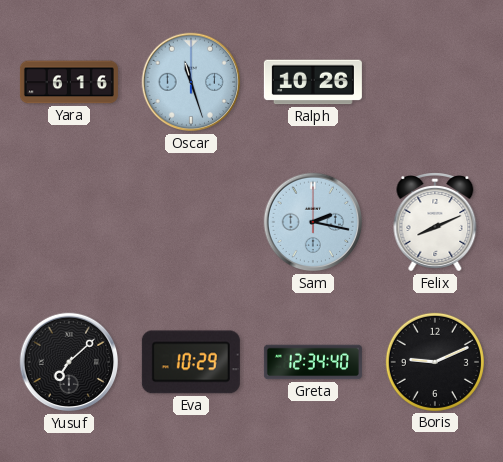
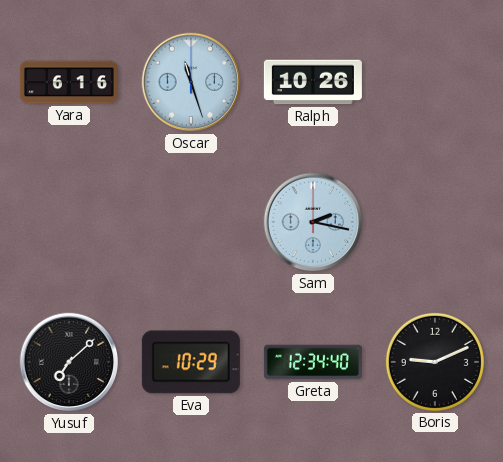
Felix: 8:11 -> none
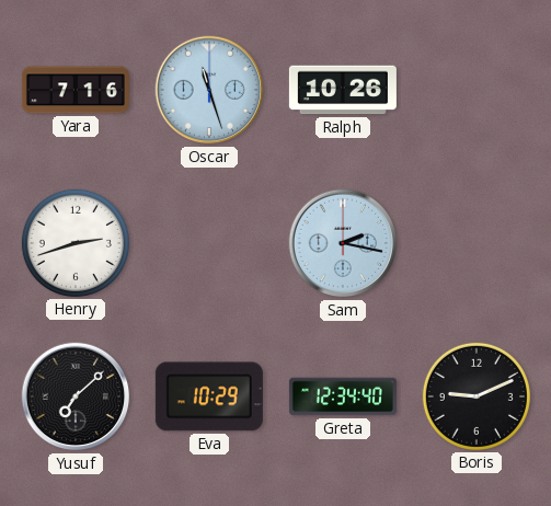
Yara: 6:16 -> 7:16
Henry: none -> 2:42
